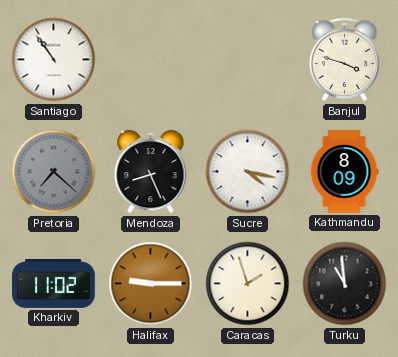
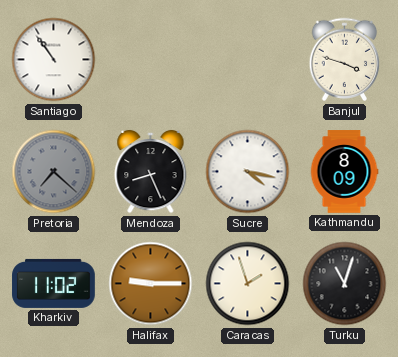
Turku: 10:59 -> 11:03
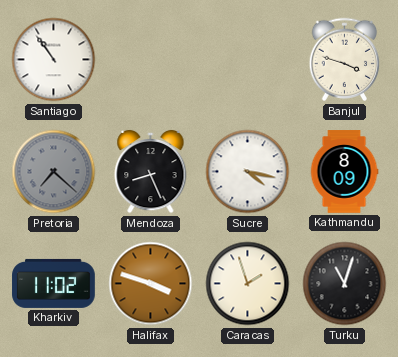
Halifax: 9:15 -> 3:48
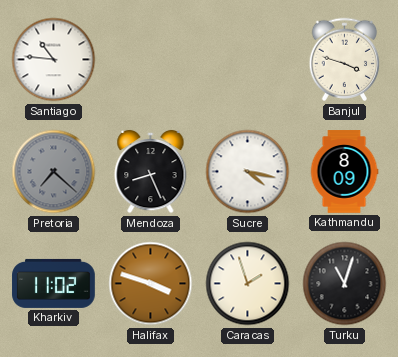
Santiago: 10:54 -> 10:46
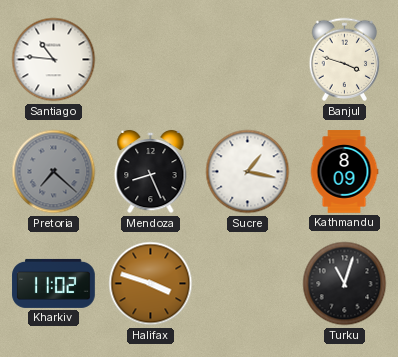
Sucre: 4:17 -> 1:17
Caracas: 1:57 -> none
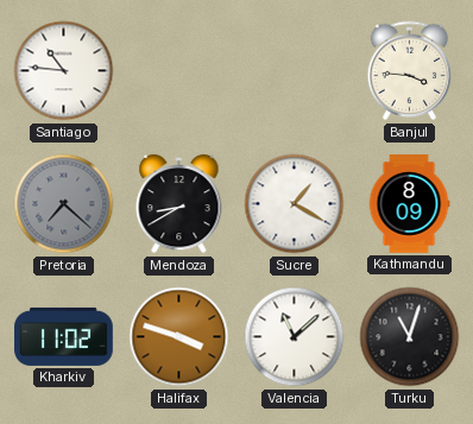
Banjul: 3:48 -> 3:46
Mendoza: 8:26 -> 8:40
Sucre: 1:17 -> 1:20
Valencia: none -> 11:08
